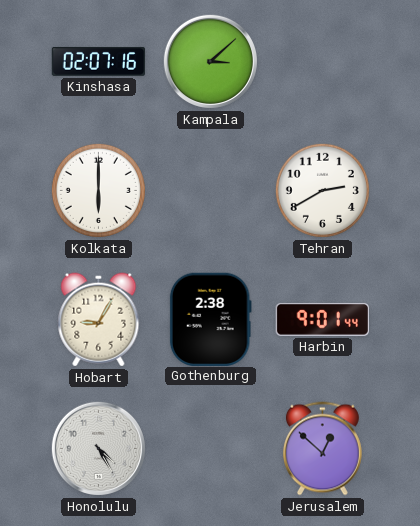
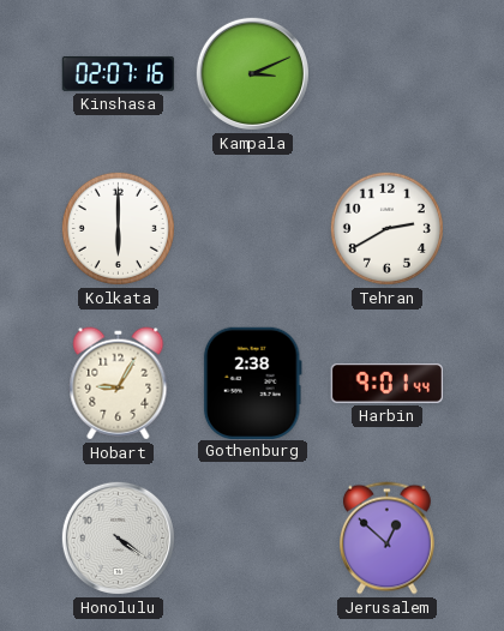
Kampala: 3:08 -> 3:11
Honolulu: 4:25 -> 4:21
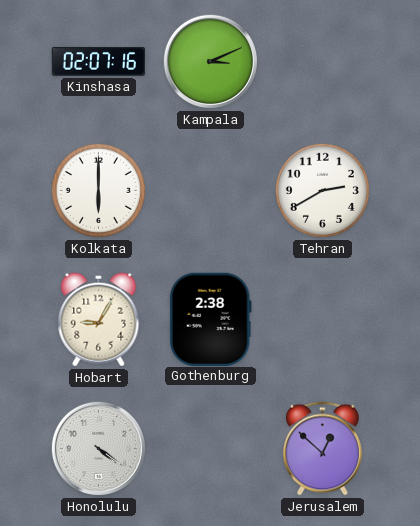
Harbin: 9:01 -> none
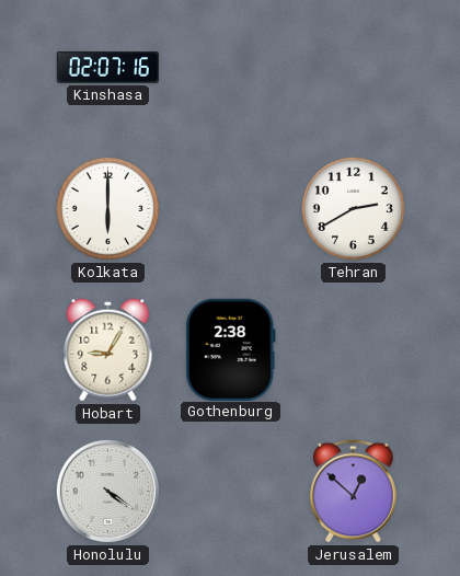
Kampala: 3:11 -> none
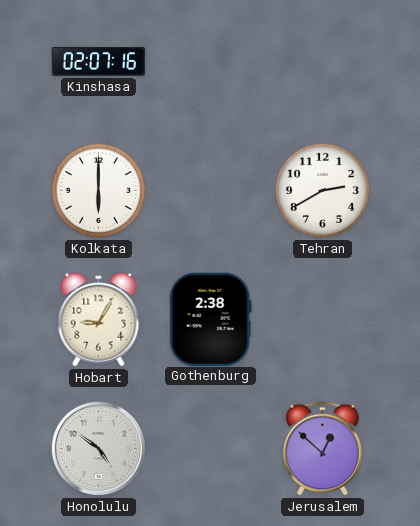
Honolulu: 4:21 -> 4:51
